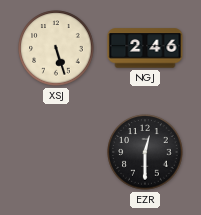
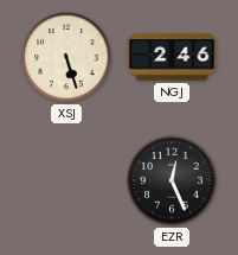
EZR: 12:30 -> 12:26
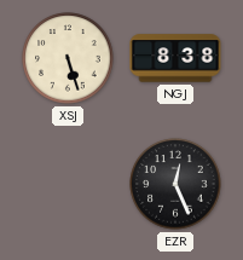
NGJ: 2:46 -> 8:38
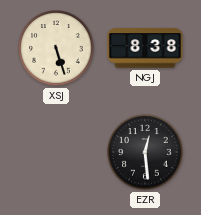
EZR: 12:26 -> 12:29
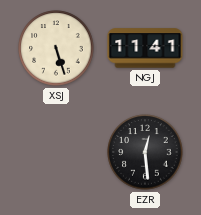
NGJ: 8:38 -> 11:41
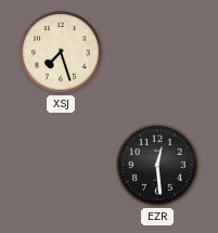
XSJ: 5:27 -> 7:27
NGJ: 11:41 -> none
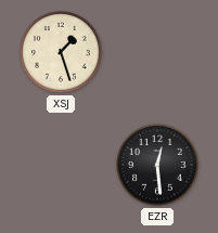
XSJ: 7:27 -> 1:27
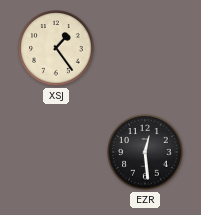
XSJ: 1:27 -> 1:24
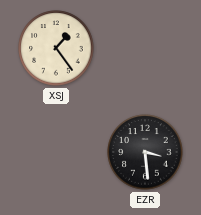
EZR: 12:29 -> 3:29
